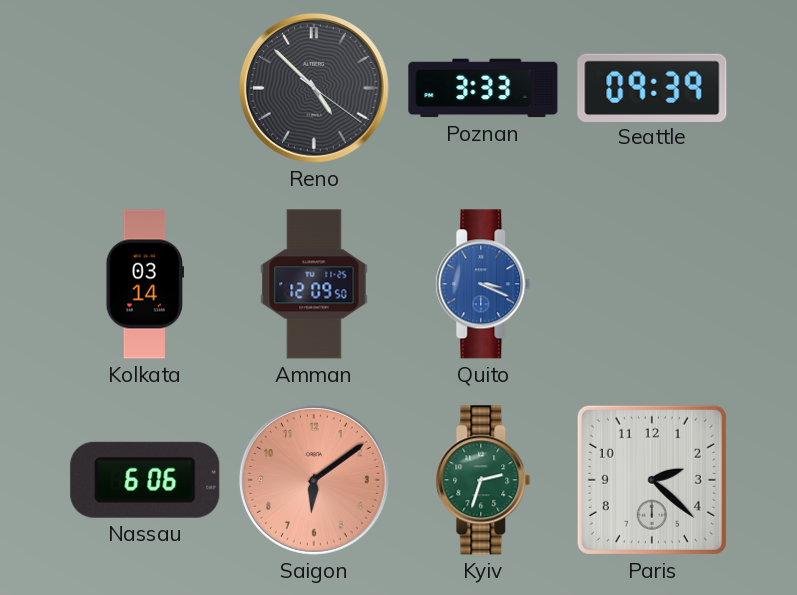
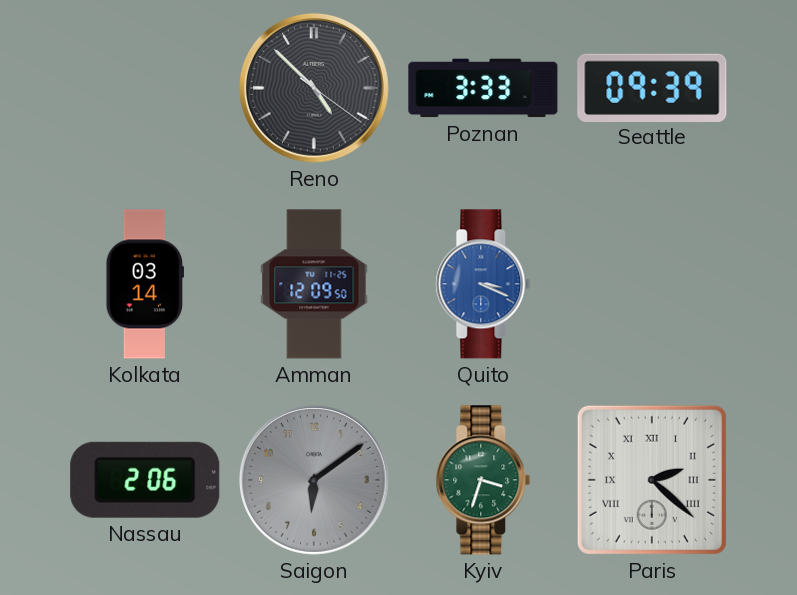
Nassau: 6:06 -> 2:06
Saigon dial: salmon -> grey
Kyiv: 2:33 -> 3:33
Paris numerals: Arabic -> Roman
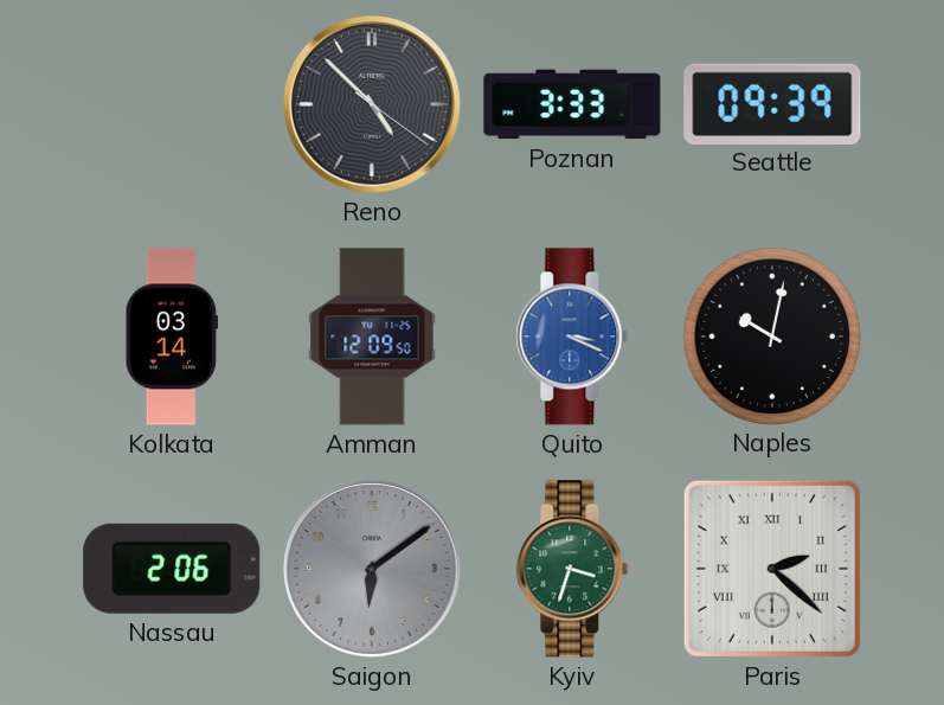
Naples: none -> 10:02
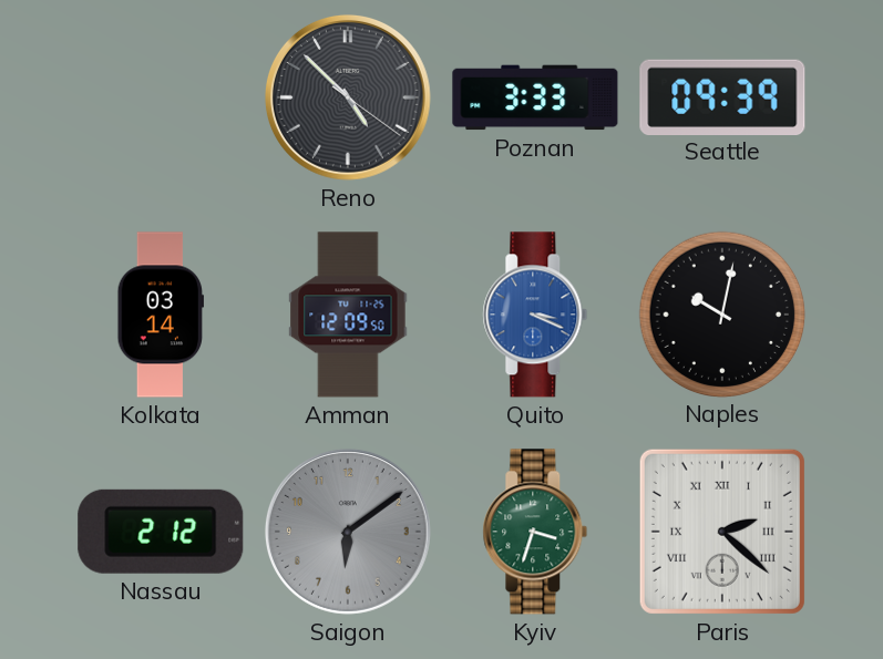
Nassau: 2:06 -> 2:12
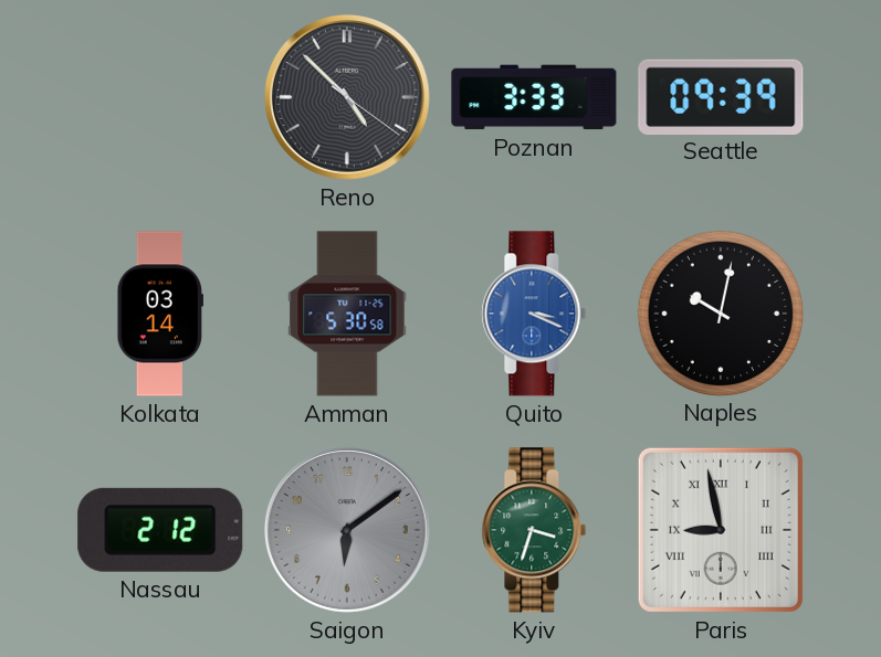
Amman: 12:09 -> 5:30
Paris: 2:22 -> 8:58
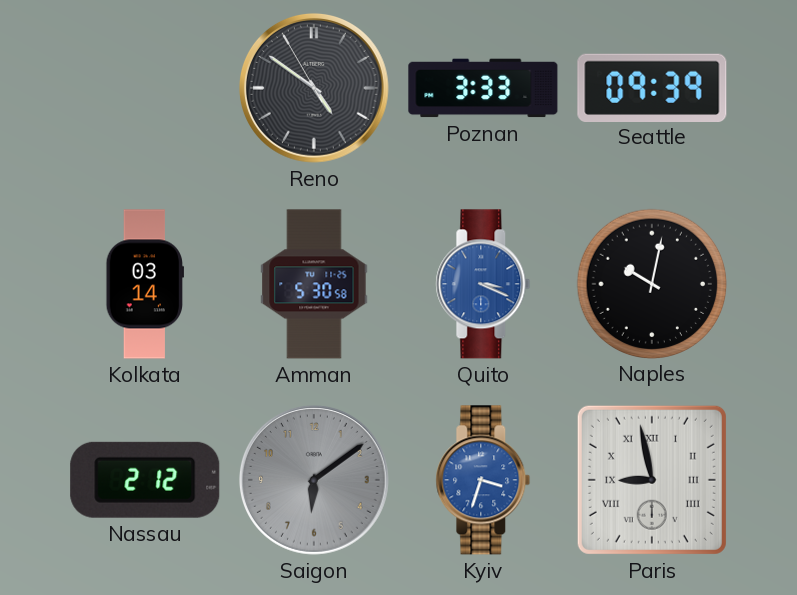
Reno: 4:52 -> 4:50
Kyiv dial: green -> blue
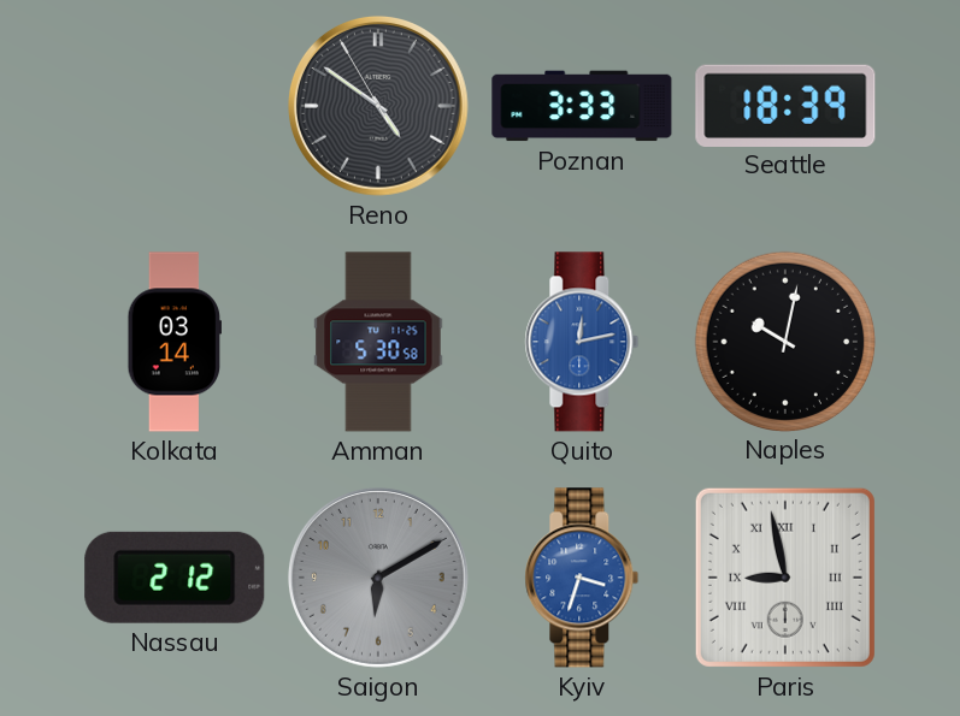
Seattle: 09:39 -> 18:39
Quito: 3:19 -> 12:13
Saigon: 6:09 -> 6:10
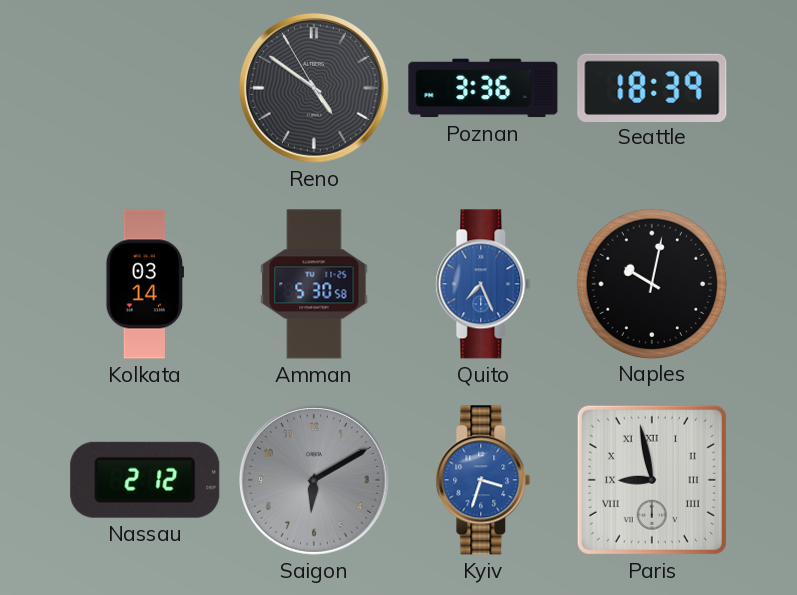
Poznan: 3:33 -> 3:36
Quito: 12:13 -> 7:26
